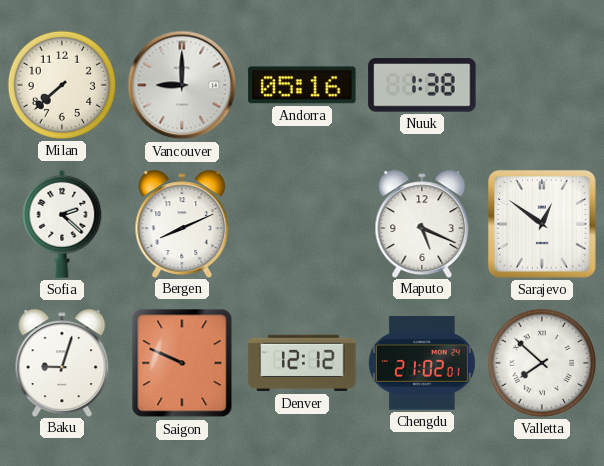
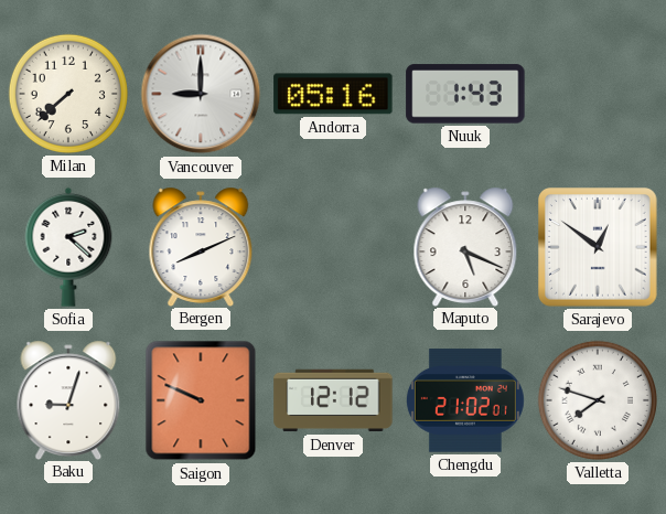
Nuuk: 1:38 -> 1:43
Valletta: 7:52 -> 7:48
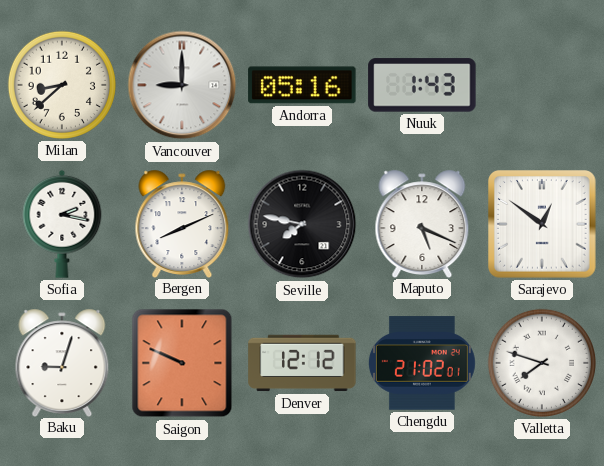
Milan: 7:38 -> 8:38
Sofia: 2:22 -> 2:17
Seville: none -> 7:47
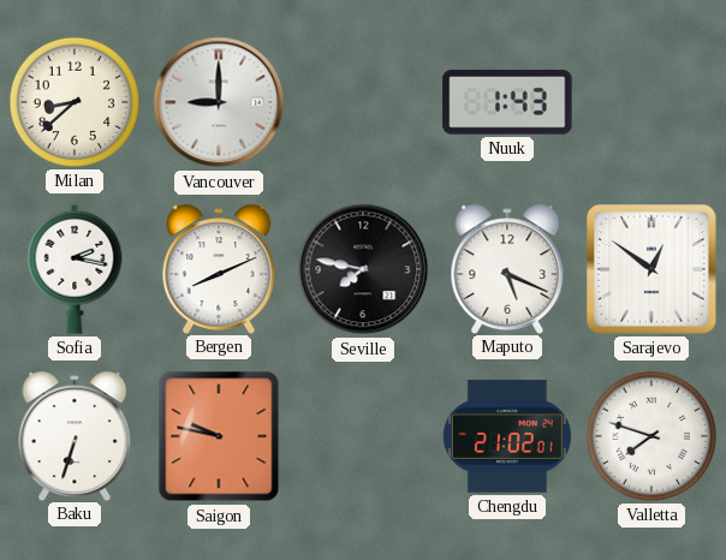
Andorra: 05:16 -> none
Baku: 9:03 -> 6:33
Saigon: 9:49 -> 9:47
Denver: 12:12 -> none
